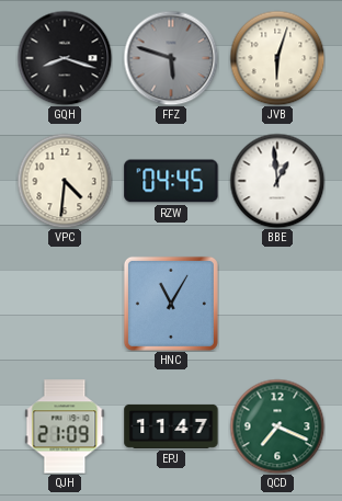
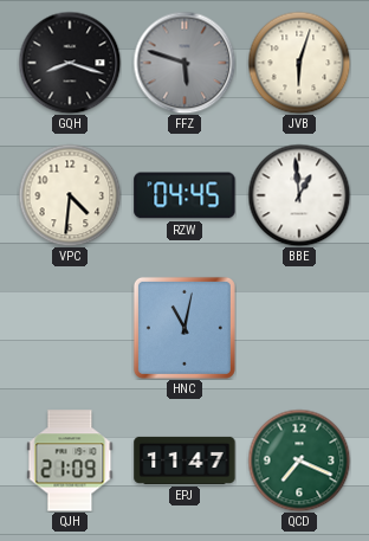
HNC: 11:05 -> 11:02
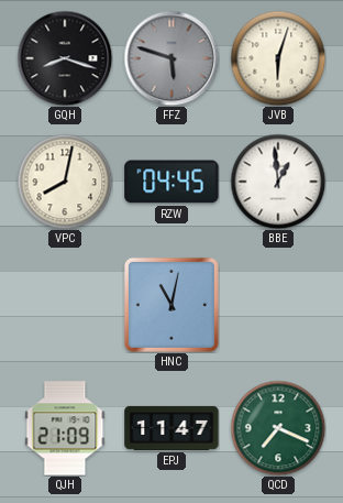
VPC: 4:31 -> 8:02
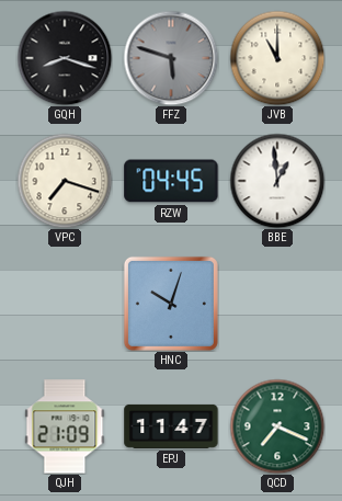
JVB: 6:03 -> 11:00
VPC: 8:02 -> 7:18
HNC: 11:02 -> 10:03
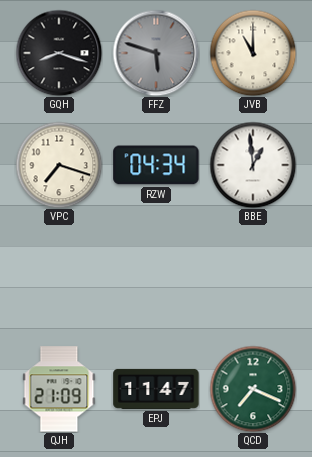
RZW: 04:45 -> 04:34
HNC: 10:03 -> none
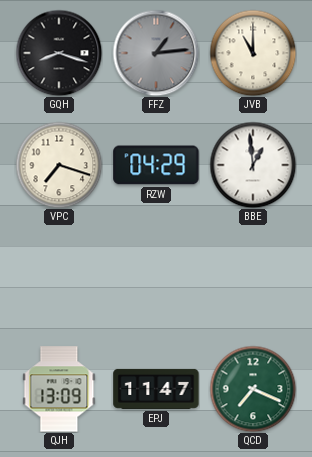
FFZ: 5:48 -> 1:14
RZW: 04:34 -> 04:29
QJH: 21:09 -> 13:09
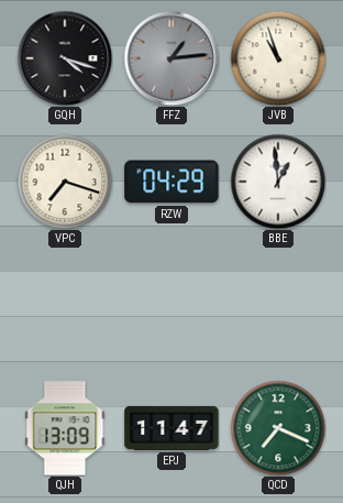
GQH: 8:18 -> 4:18
JVB: 11:00 -> 10:57
